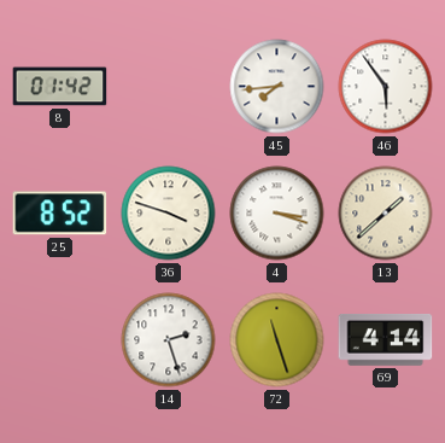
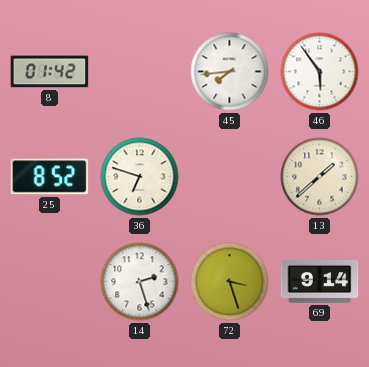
36: 3:48 -> 6:48
4: 3:18 -> none
72: 11:27 -> 3:27
69: 4:14 -> 9:14
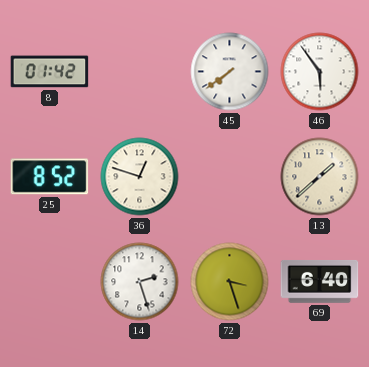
45: 7:44 -> 7:39
36: 6:48 -> 12:48
69: 9:14 -> 6:40
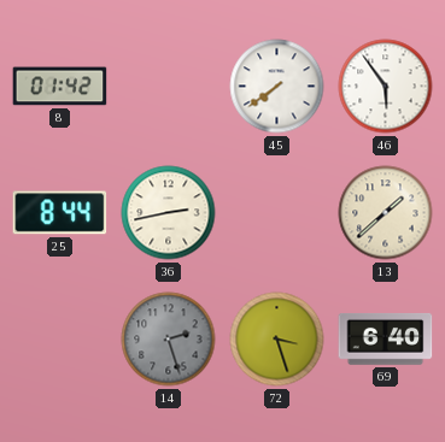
25: 8:52 -> 8:44
36: 12:48 -> 2:43
14 dial: white -> grey
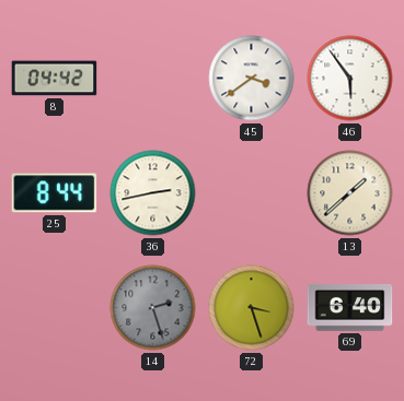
8: 01:42 -> 04:42
45: 7:39 -> 3:39
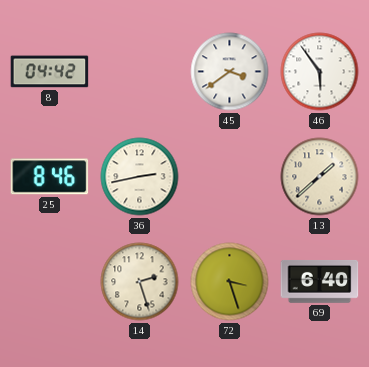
25: 8:44 -> 8:46
14 dial: grey -> cream
